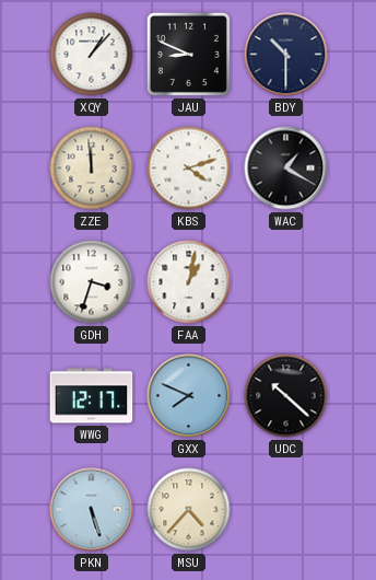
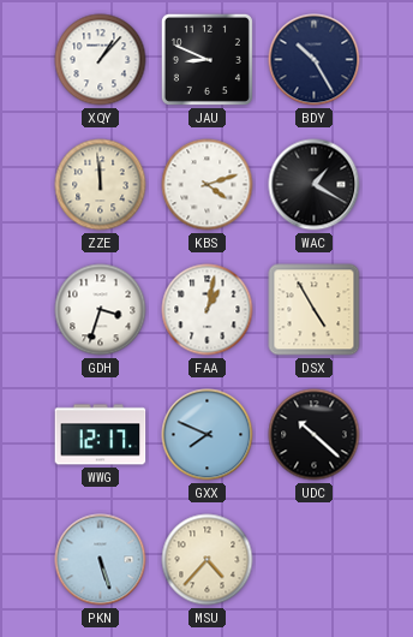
BDY: 10:30 -> 10:25
DSX: none -> 4:55
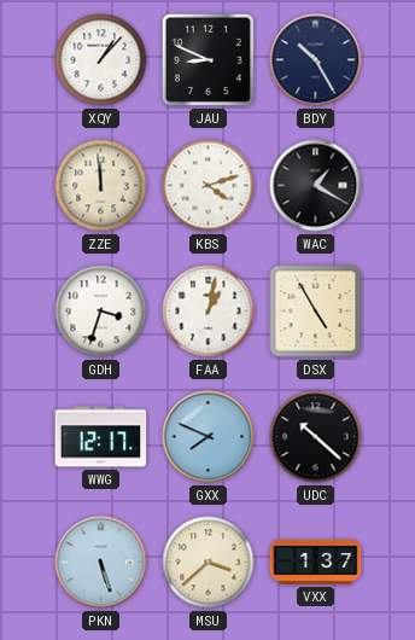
MSU: 4:37 -> 3:38
VXX: none -> 1:37
